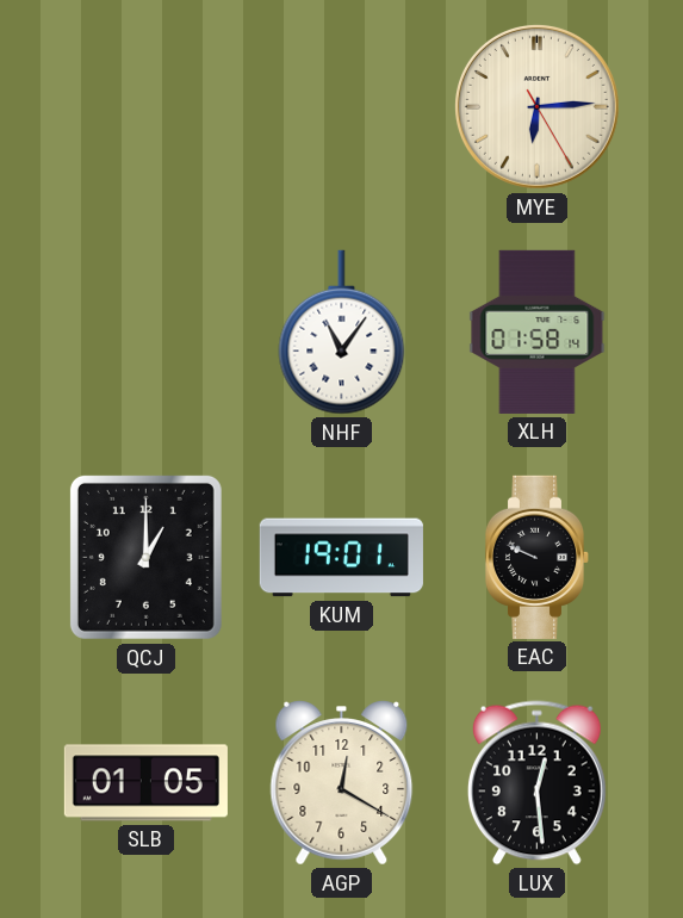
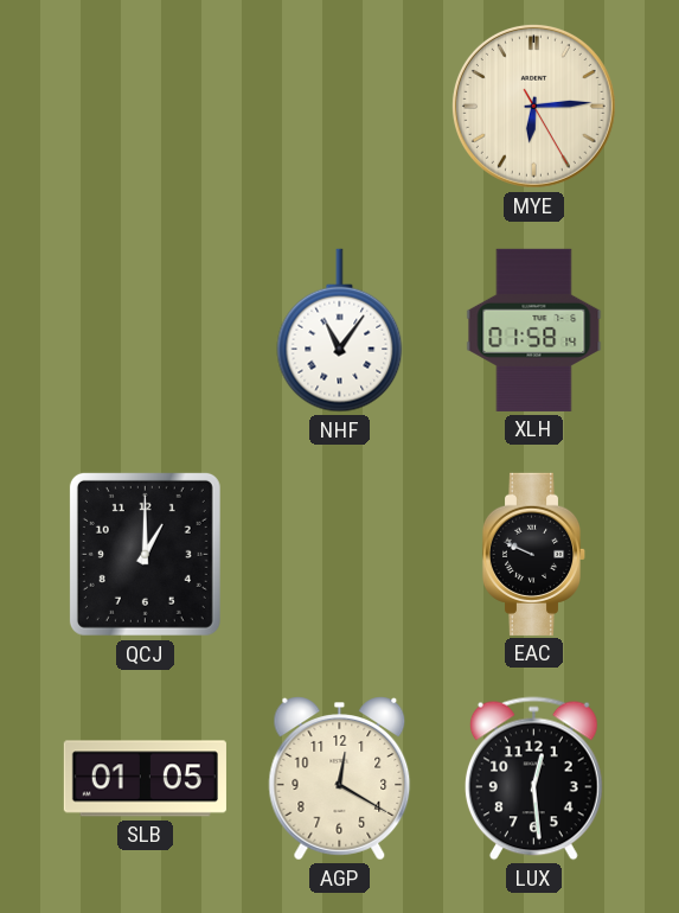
KUM: 19:01 -> none
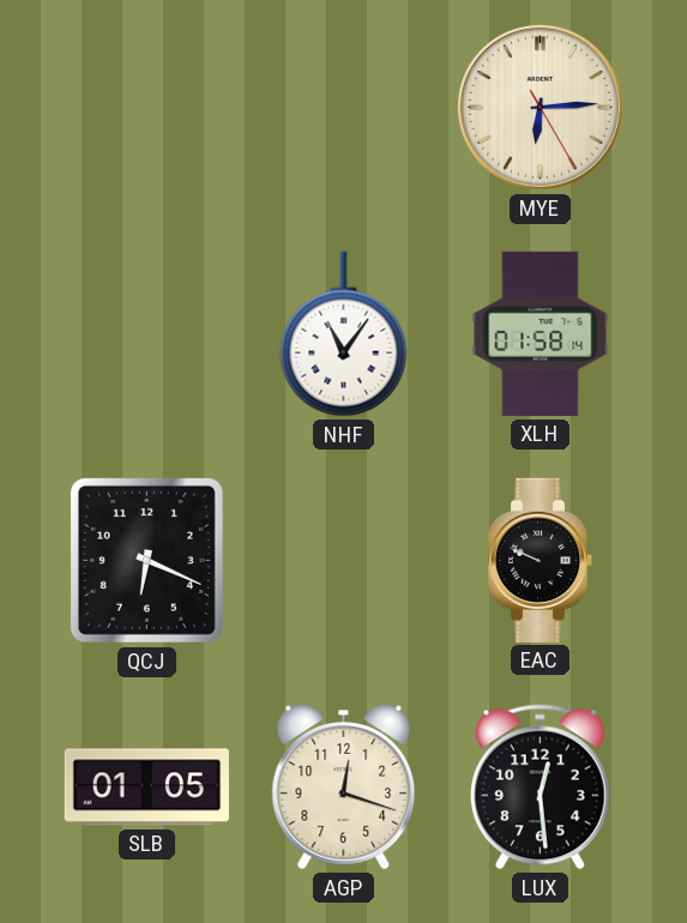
QCJ: 1:00 -> 6:19
AGP: 12:20 -> 12:18
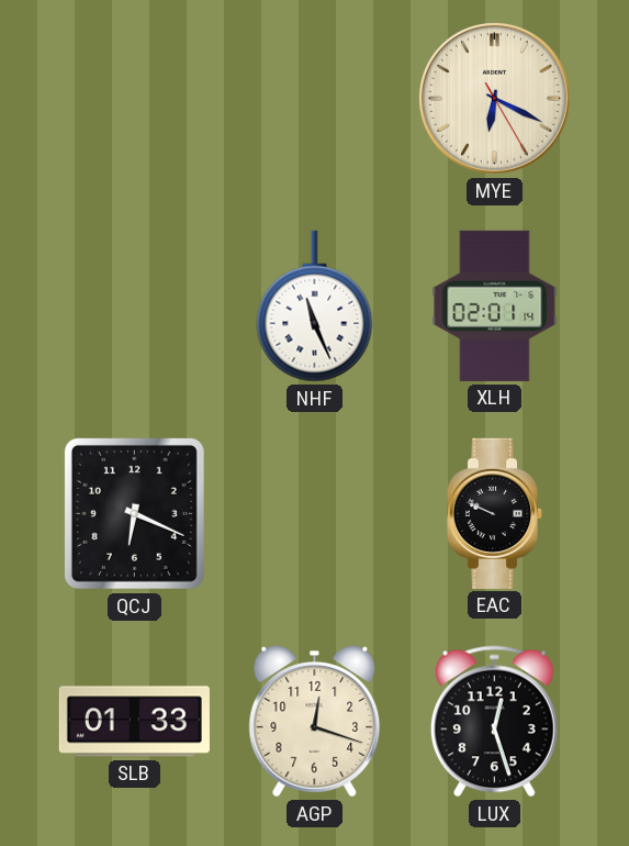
MYE: 6:14 -> 6:19
NHF: 11:06 -> 11:26
XLH: 01:58 -> 02:01
SLB: 01:05 -> 01:33
LUX: 12:29 -> 12:27
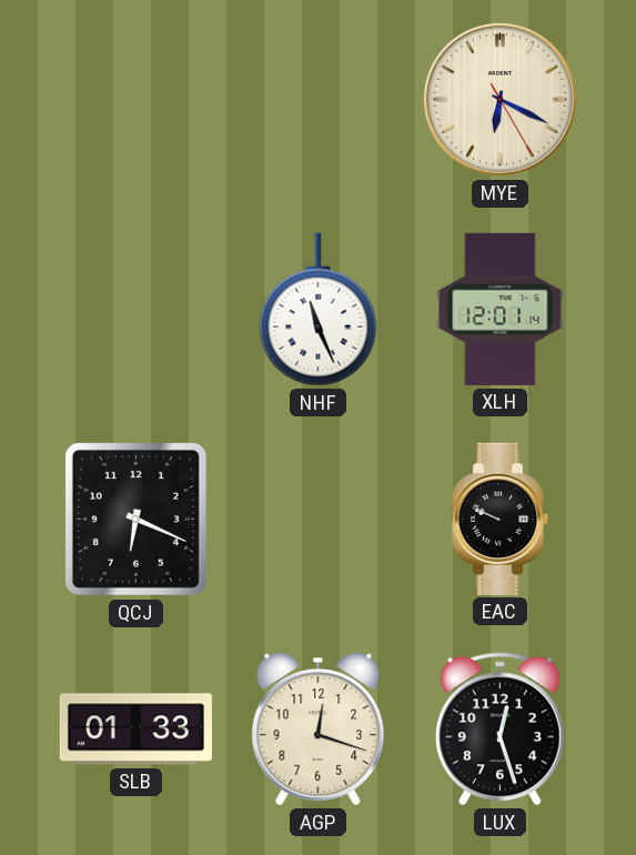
XLH: 02:01 -> 12:01
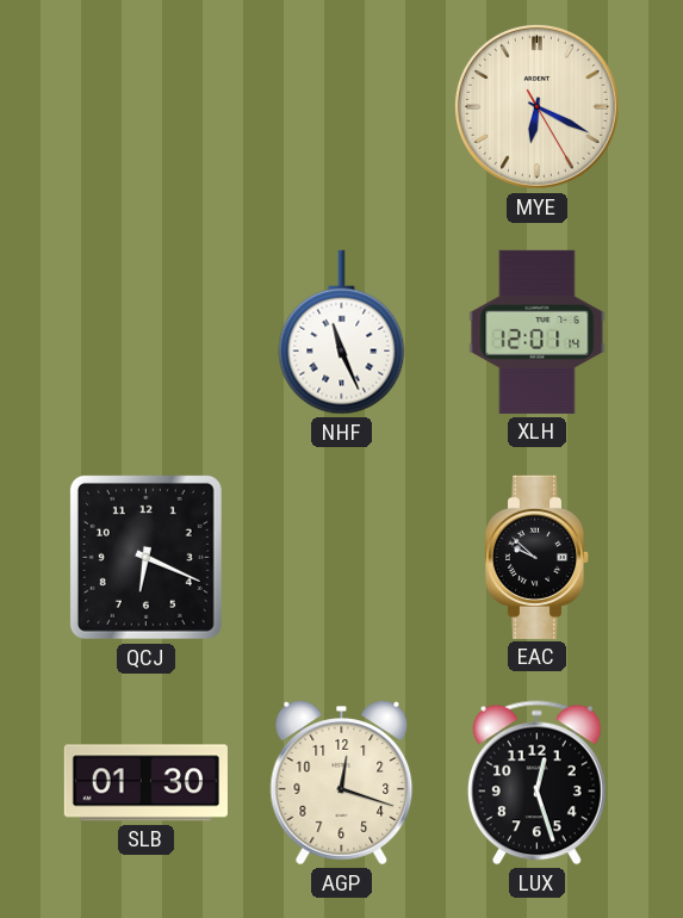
EAC: 9:49 -> 9:52
SLB: 01:33 -> 01:30
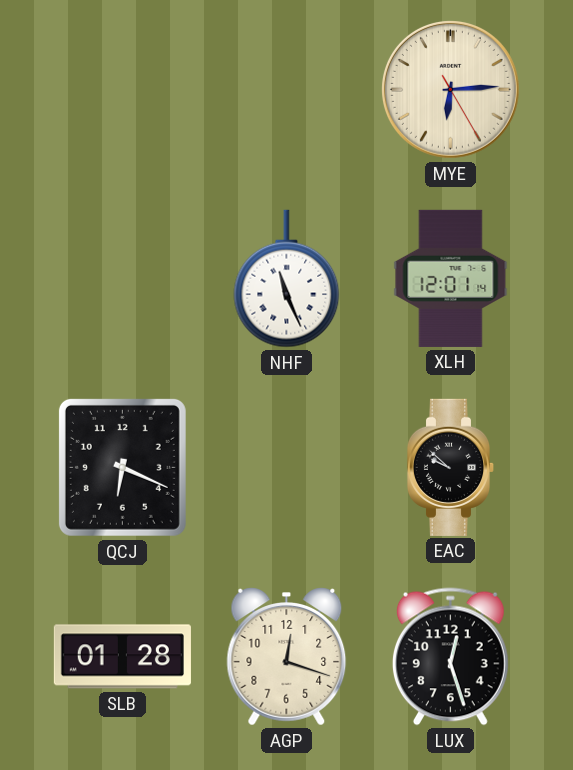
MYE: 6:19 -> 6:14
SLB: 01:30 -> 01:28
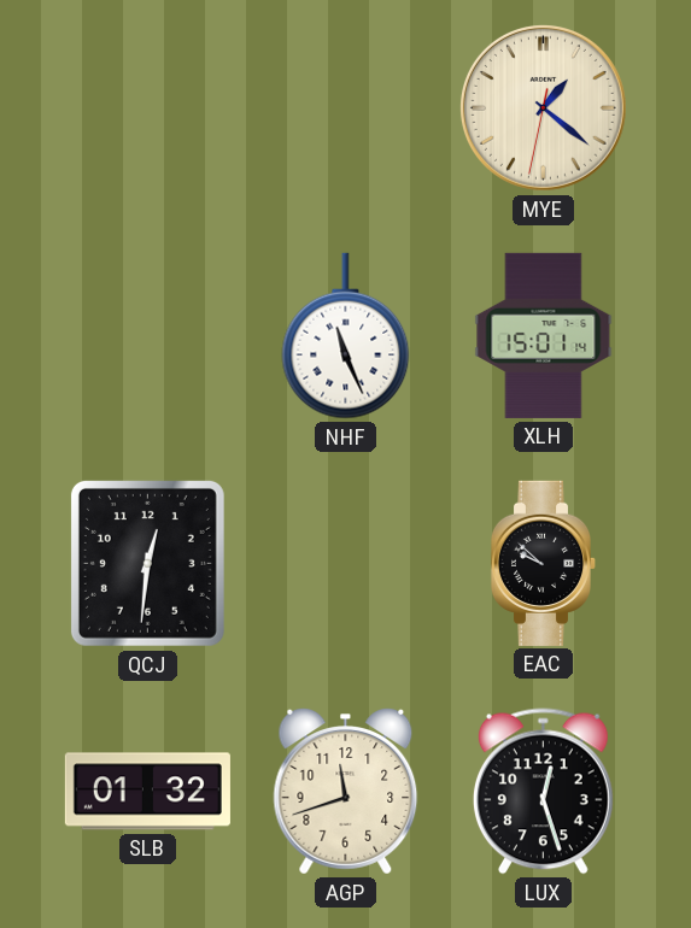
MYE: 6:14 -> 1:21
XLH: 12:01 -> 15:01
QCJ: 6:19 -> 12:31
SLB: 01:28 -> 01:32
AGP: 12:18 -> 11:42
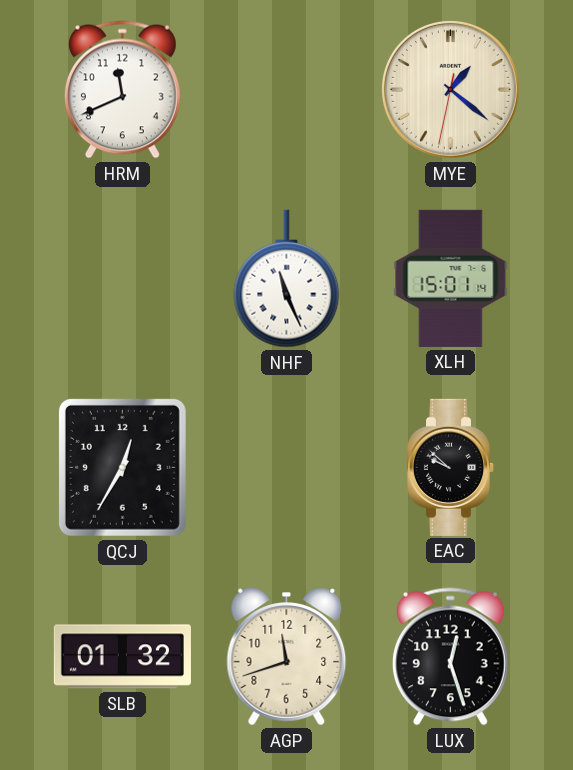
HRM: none -> 11:41
QCJ: 12:31 -> 12:35
